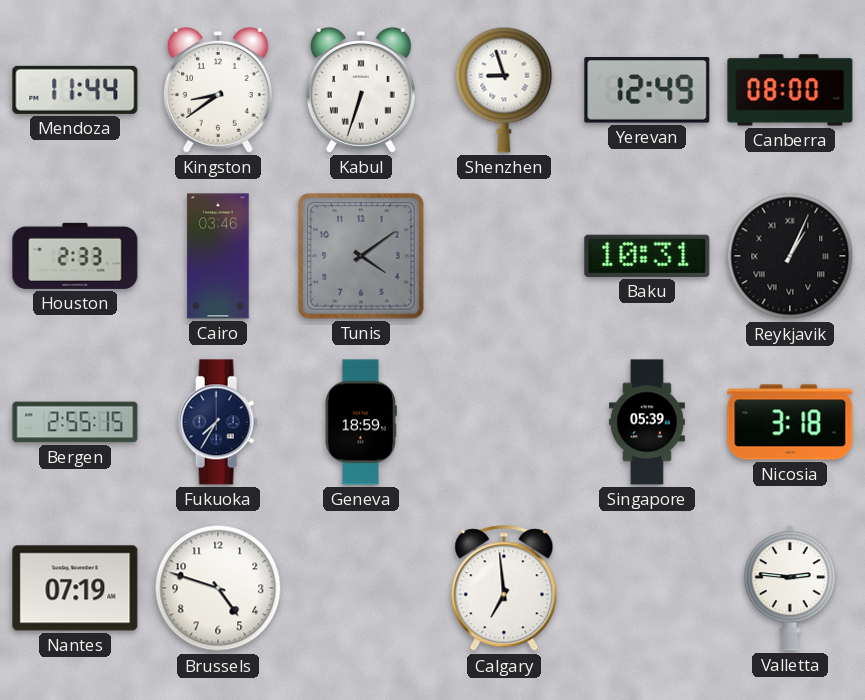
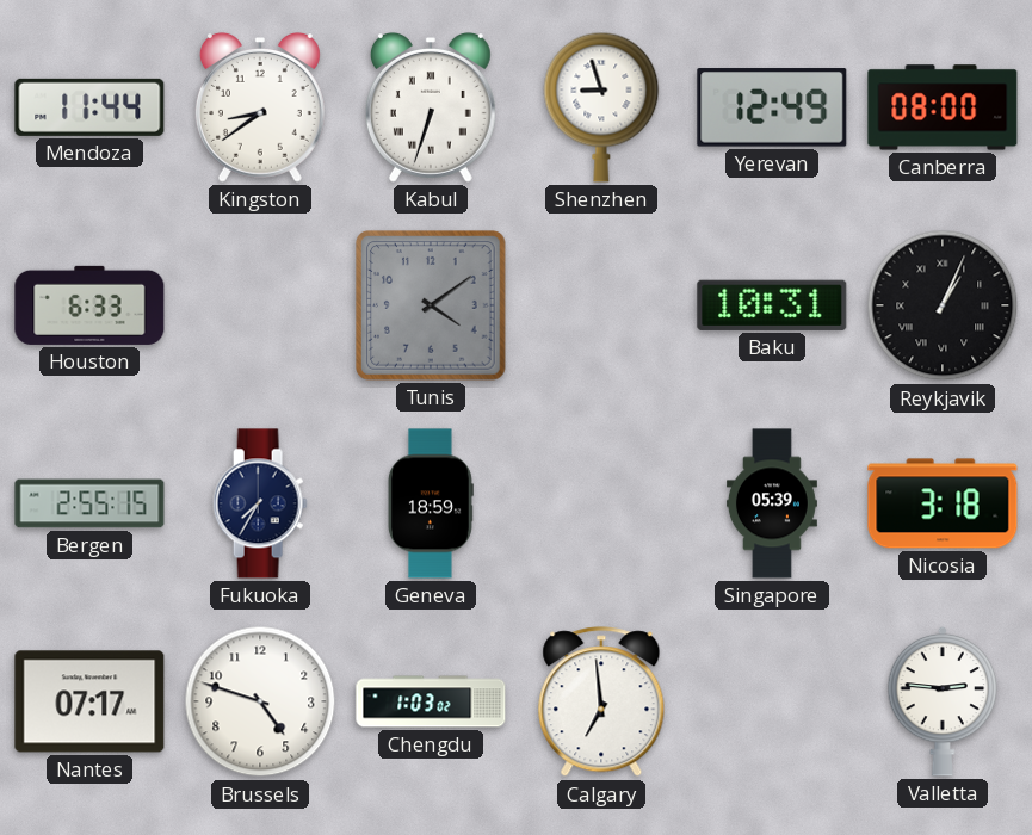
Houston: 2:33 -> 6:33
Cairo: 03:46 -> none
Nantes: 07:19 -> 07:17
Chengdu: none -> 1:03
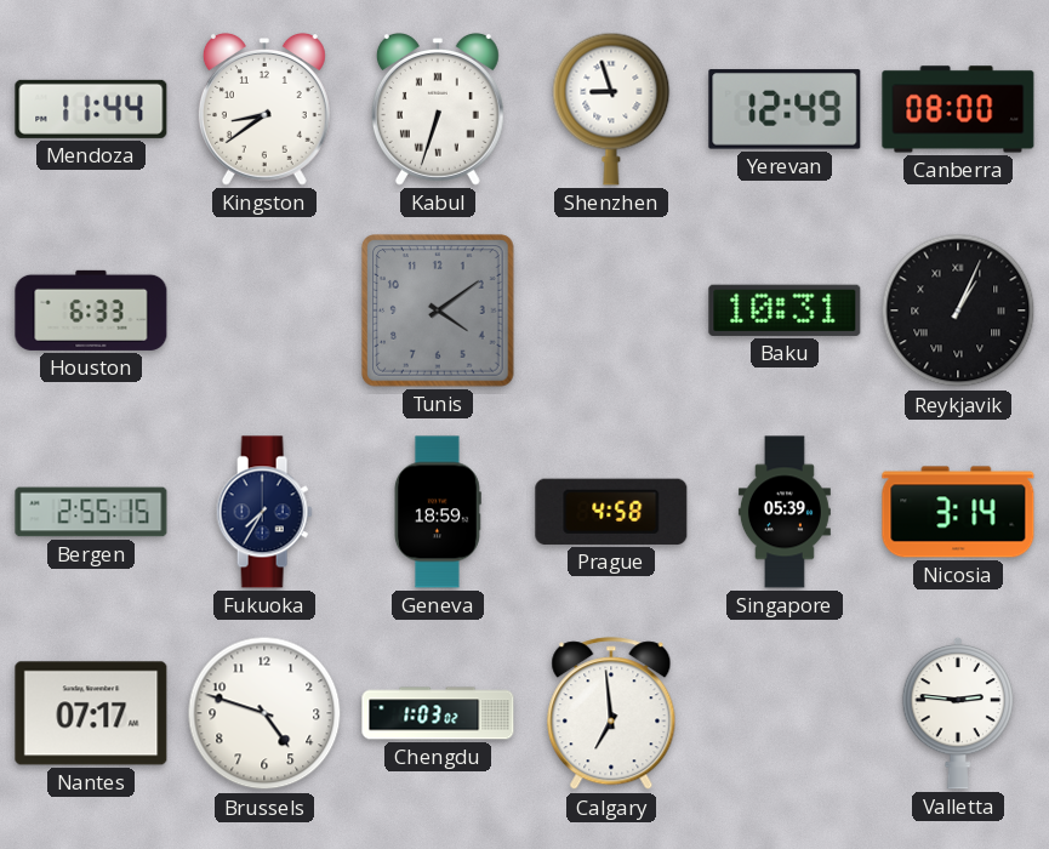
Prague: none -> 4:58
Nicosia: 3:18 -> 3:14
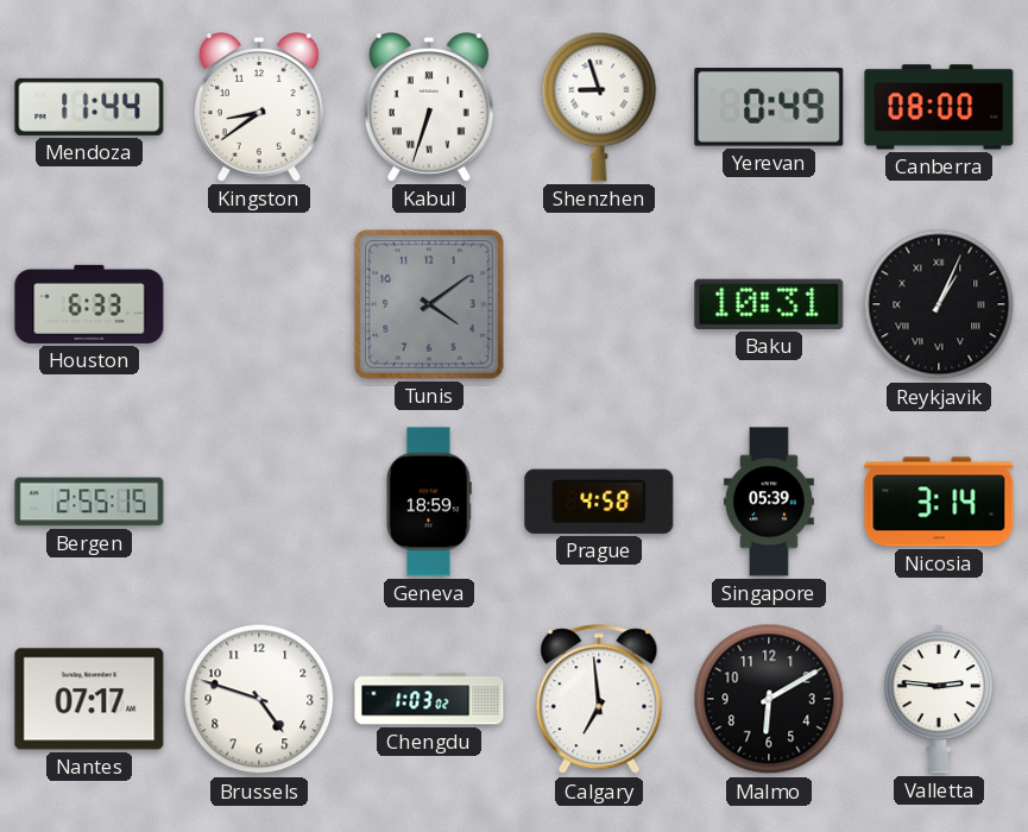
Yerevan: 12:49 -> 0:49
Fukuoka: 7:35 -> none
Malmo: none -> 6:10
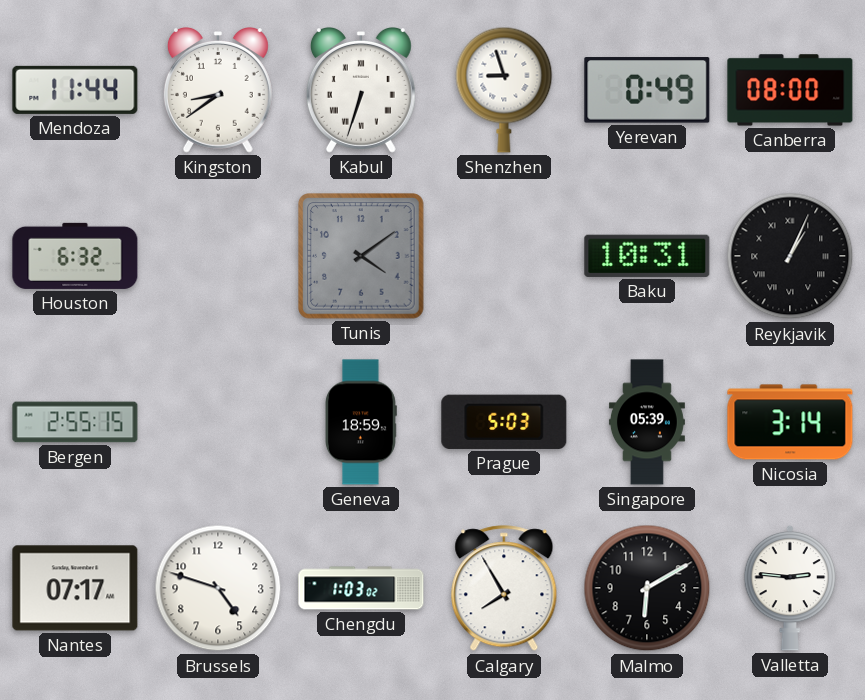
Houston: 6:33 -> 6:32
Prague: 4:58 -> 5:03
Calgary: 6:59 -> 7:55
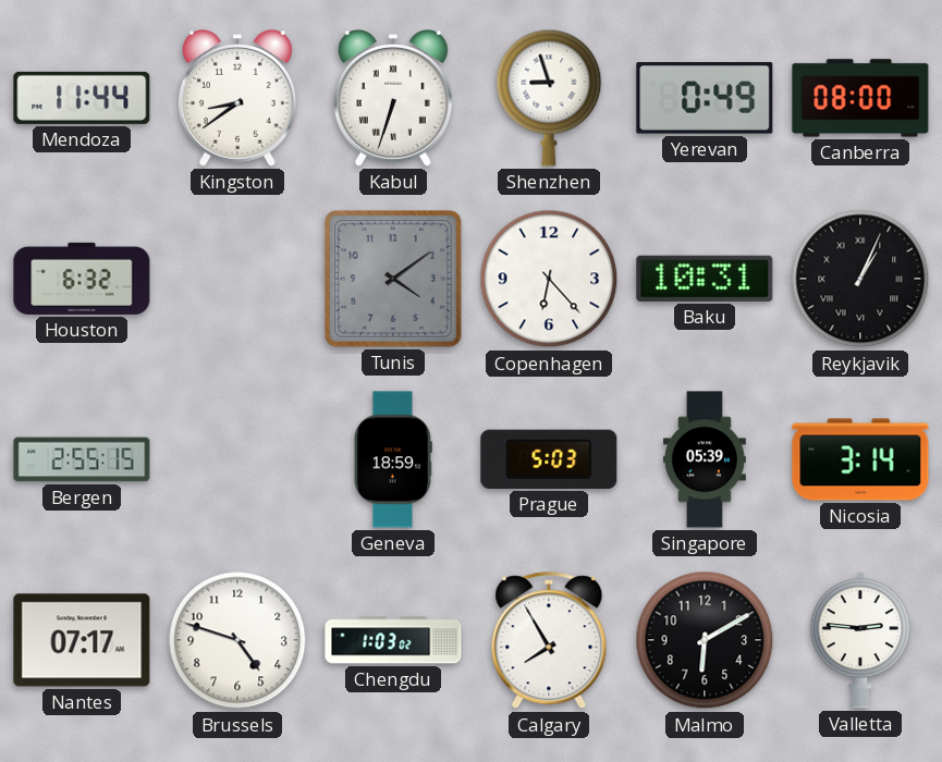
Copenhagen: none -> 6:23
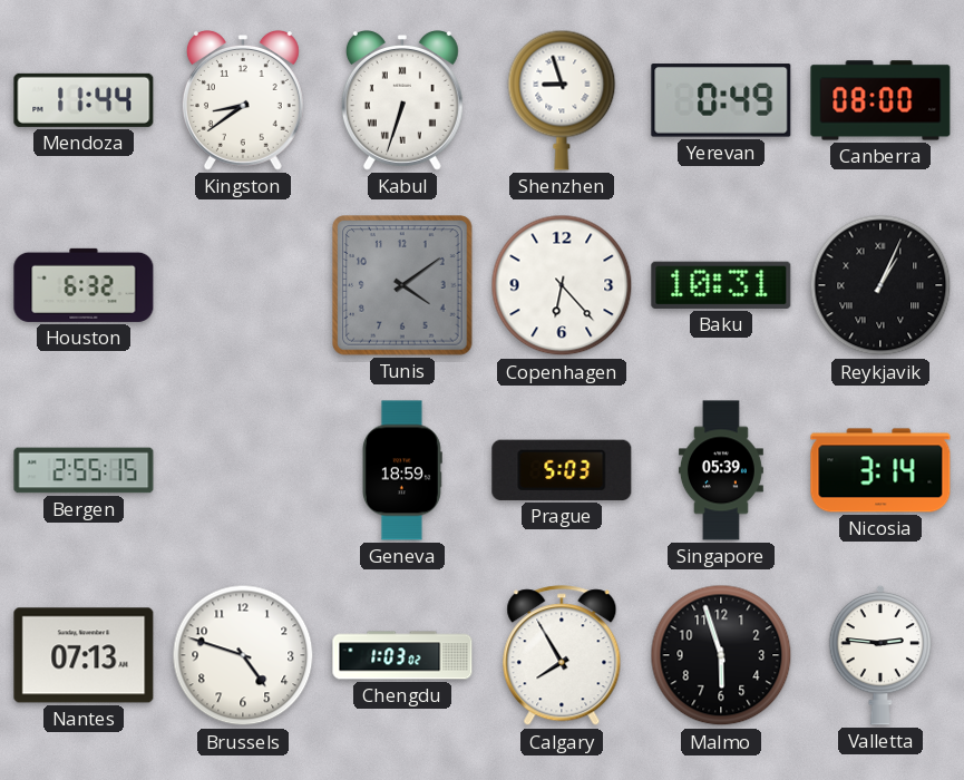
Nantes: 07:17 -> 07:13
Malmo: 6:10 -> 5:57
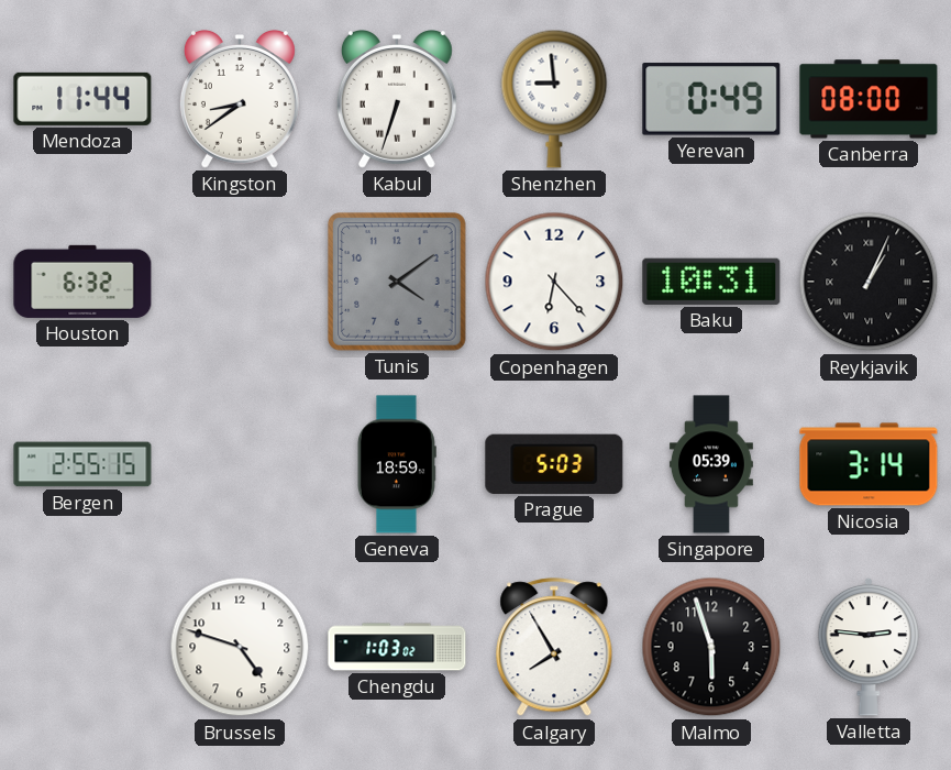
Shenzhen: 8:57 -> 8:59
Nantes: 07:13 -> none
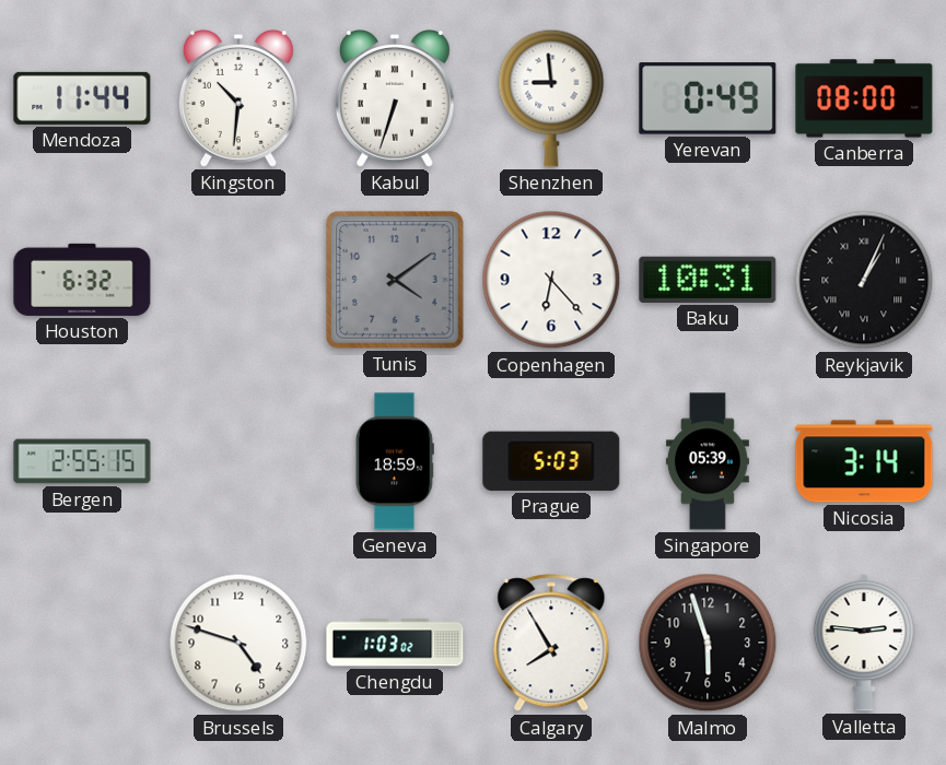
Kingston: 8:39 -> 10:31
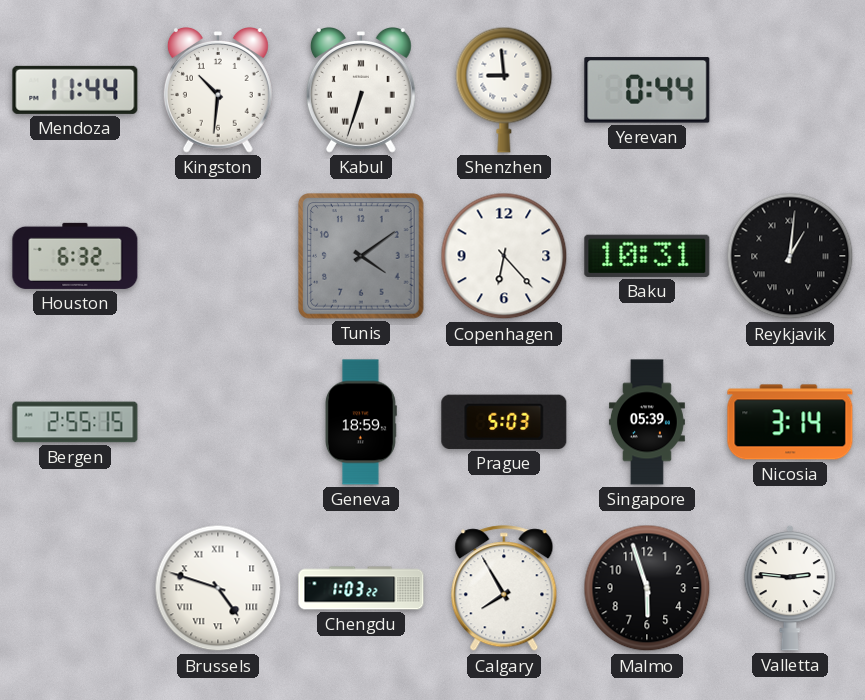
Yerevan: 0:49 -> 0:44
Canberra: 08:00 -> none
Reykjavik: 1:04 -> 1:01
Brussels numerals: Arabic -> Roman
Chengdu: 1:03:02 -> 1:03:22
